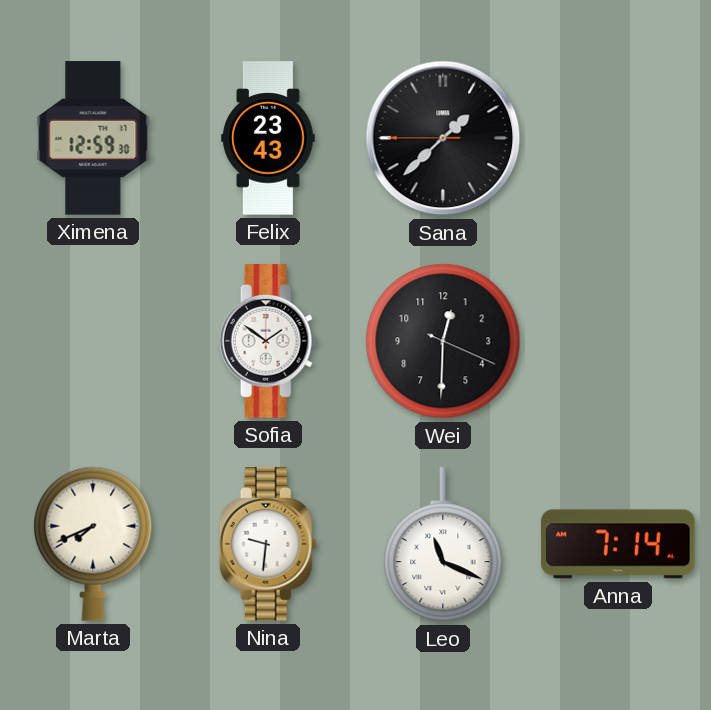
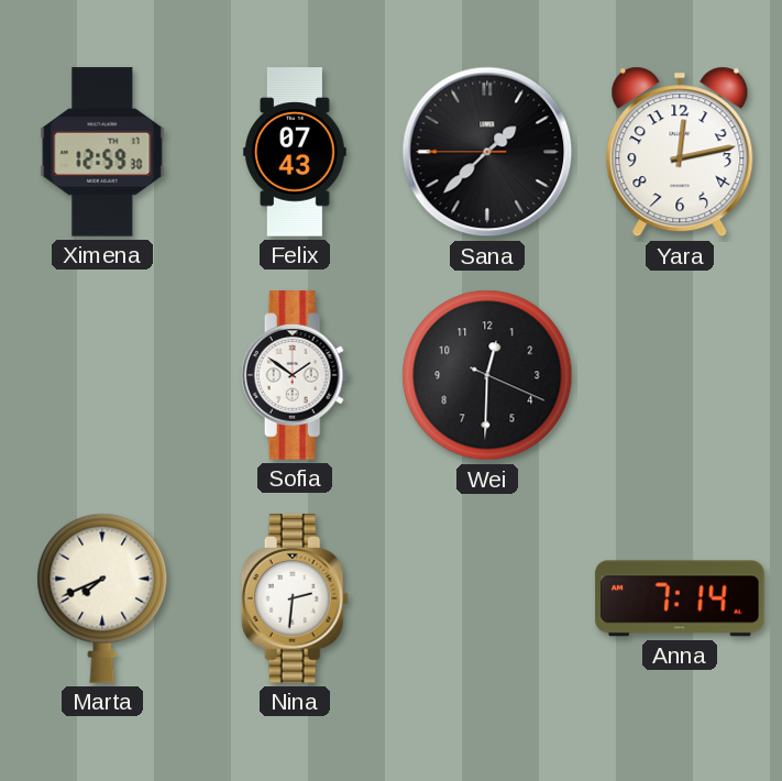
Felix: 23:43 -> 07:43
Yara: none -> 12:13
Nina: 9:31 -> 2:31
Leo: 11:19 -> none
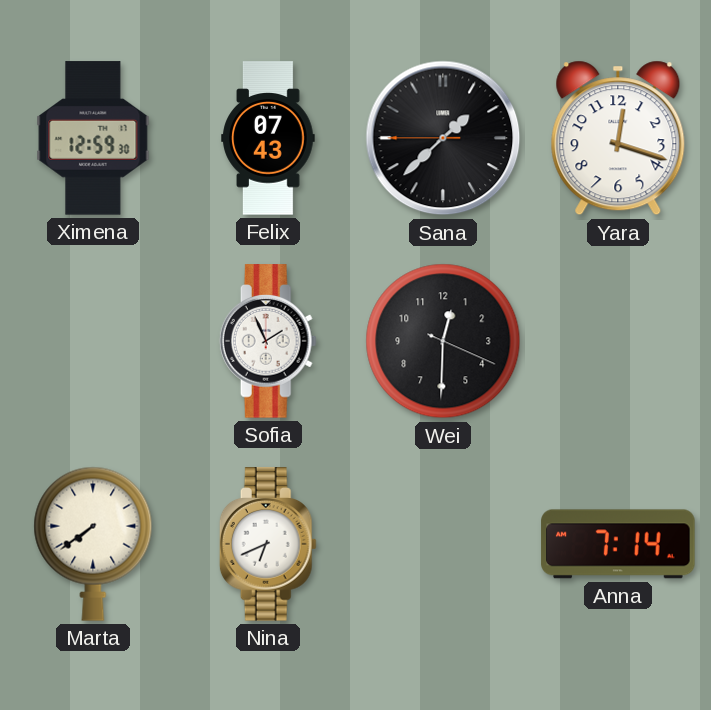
Yara: 12:13 -> 12:18
Sofia: 1:51 -> 1:56
Marta: 7:41 -> 7:39
Nina: 2:31 -> 6:41
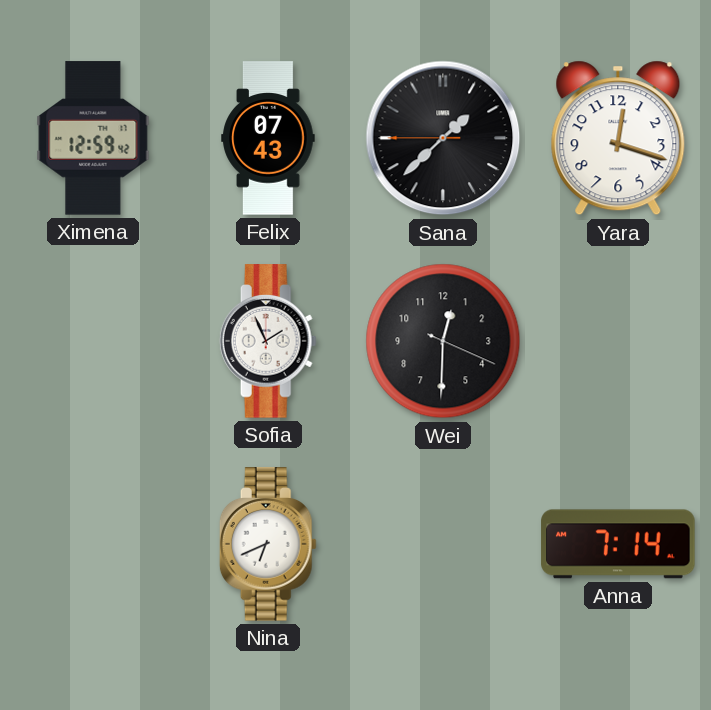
Ximena: 12:59:30 -> 12:59:42
Marta: 7:39 -> none
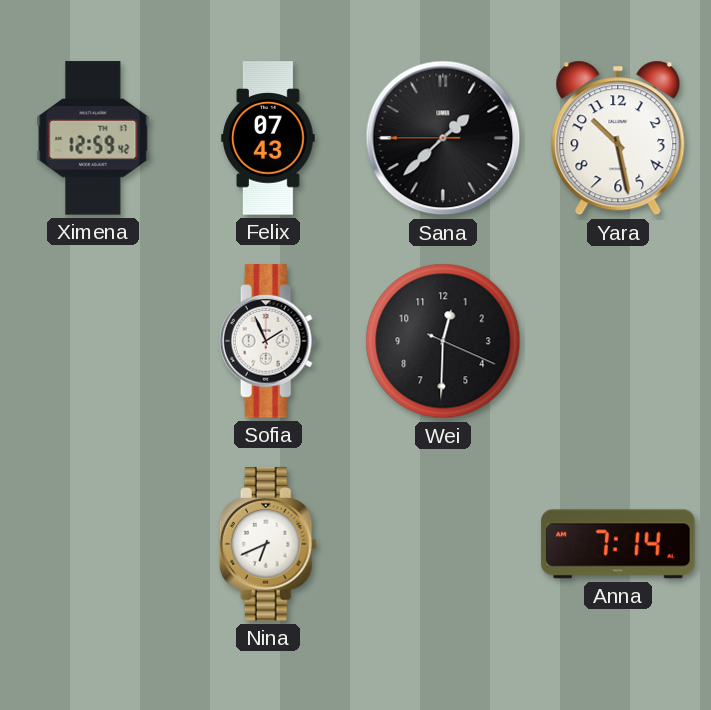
Yara: 12:18 -> 10:28
